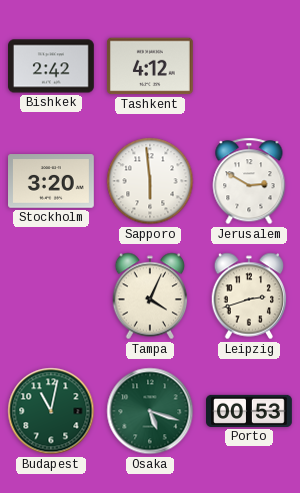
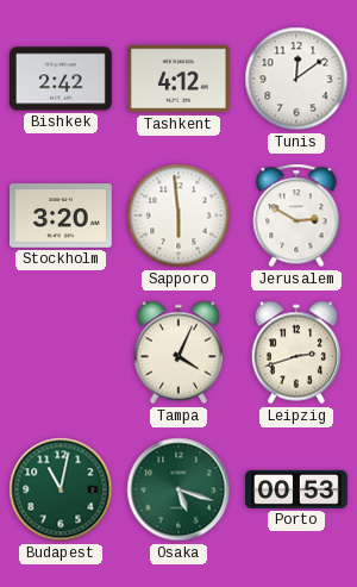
Tunis: none -> 12:09
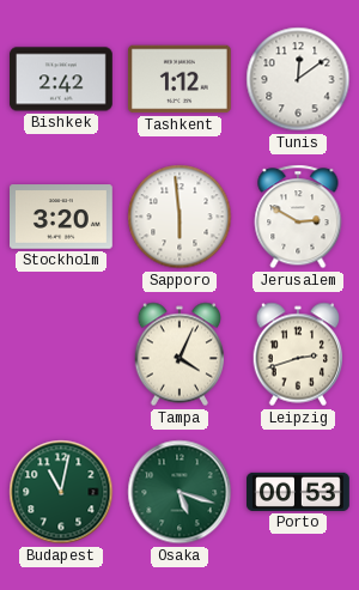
Tashkent: 4:12 -> 1:12
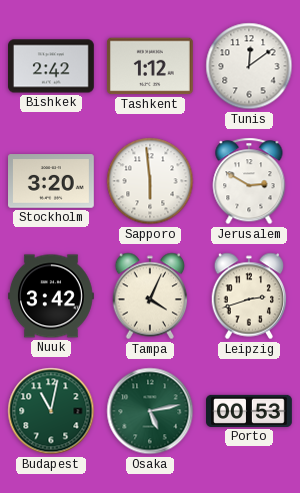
Nuuk: none -> 3:42
Osaka: 5:18 -> 5:13
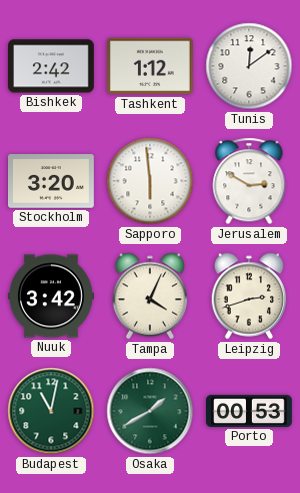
Osaka: 5:13 -> 1:40
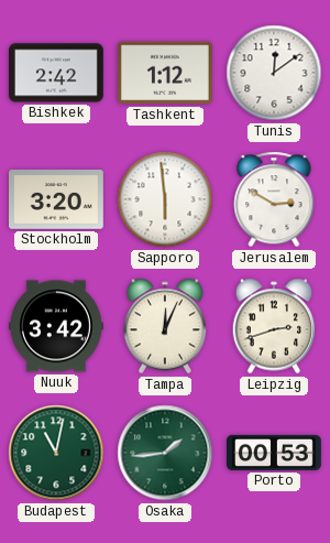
Tampa: 4:04 -> 12:04
Osaka: 1:40 -> 1:44
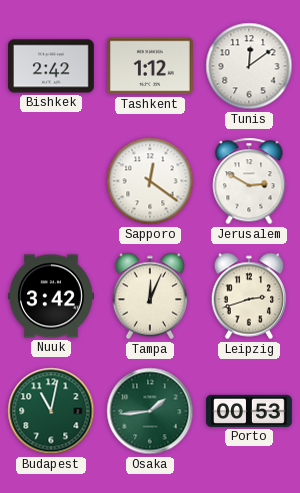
Stockholm: 3:20 -> none
Sapporo: 5:59 -> 12:21
